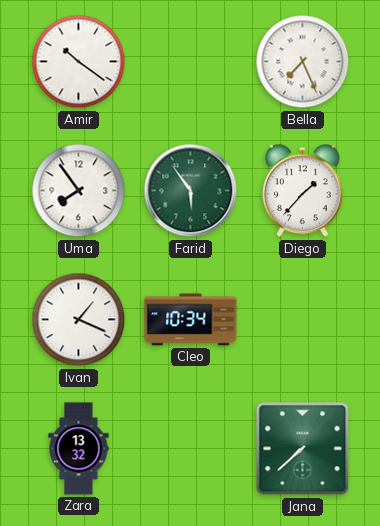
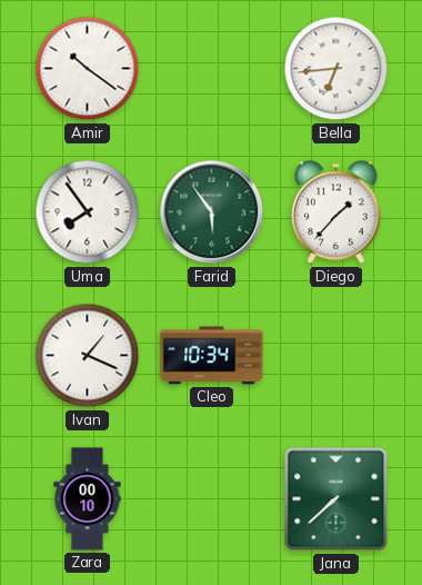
Bella: 7:26 -> 6:44
Zara: 13:32 -> 00:10
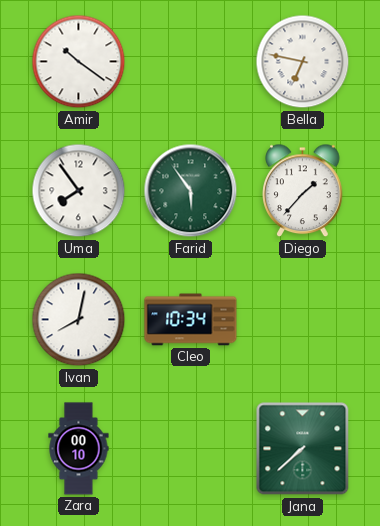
Bella: 6:44 -> 6:47
Ivan: 1:19 -> 8:02
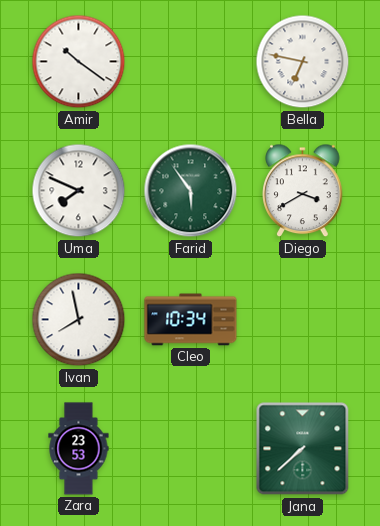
Uma: 7:54 -> 7:49
Diego: 1:37 -> 3:40
Ivan: 8:02 -> 7:58
Zara: 00:10 -> 23:53
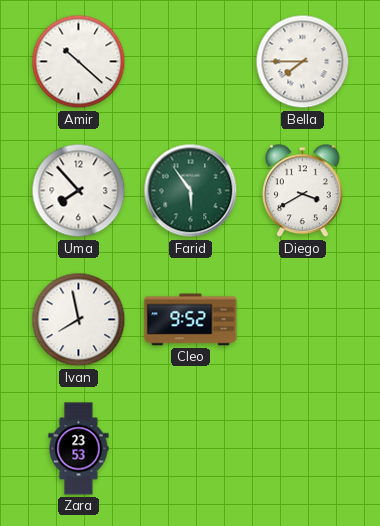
Amir: 10:21 -> 10:22
Bella: 6:47 -> 7:45
Uma: 7:49 -> 7:53
Cleo: 10:34 -> 9:52
Jana: 7:38 -> none
